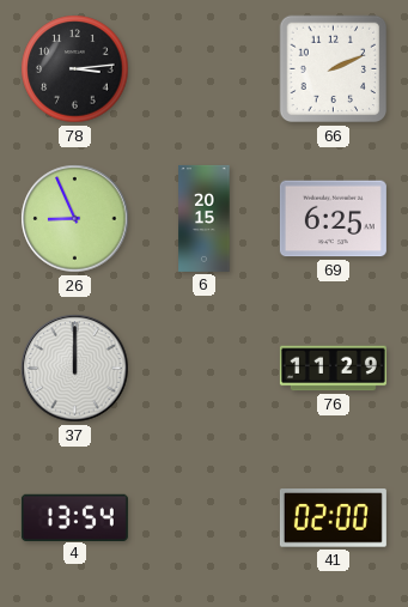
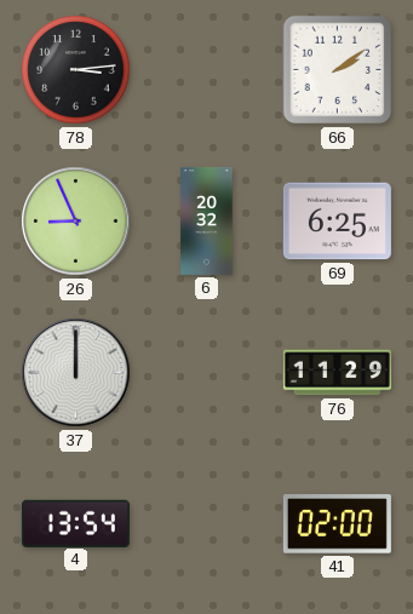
66: 2:11 -> 2:09
6: 20:15 -> 20:32
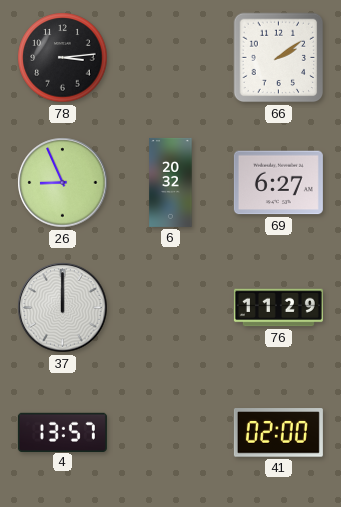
69: 6:25 -> 6:27
4: 13:54 -> 13:57
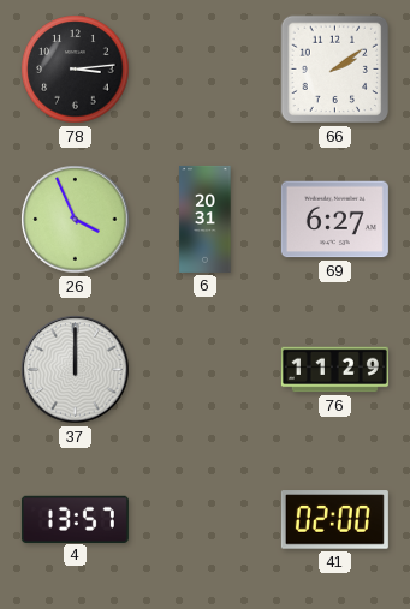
26: 8:56 -> 3:56
6: 20:32 -> 20:31
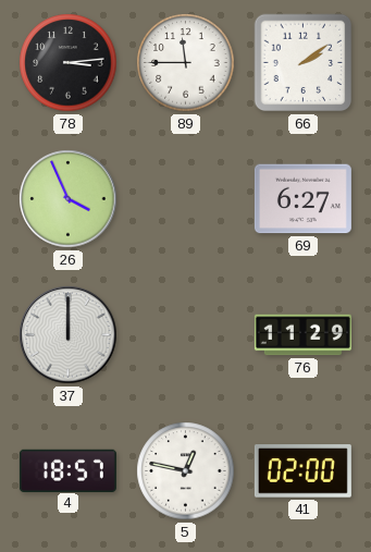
89: none -> 11:45
6: 20:31 -> none
4: 13:57 -> 18:57
5: none -> 12:47
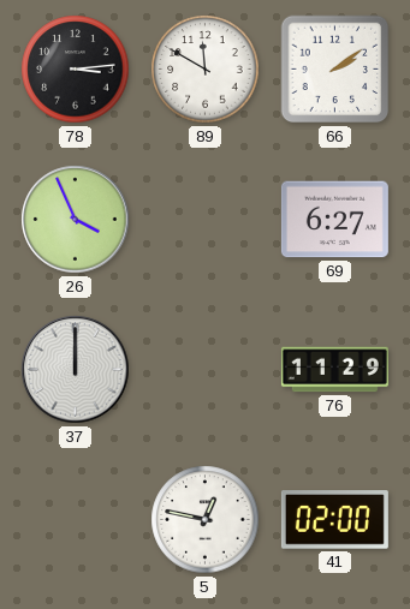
89: 11:45 -> 11:50
4: 18:57 -> none
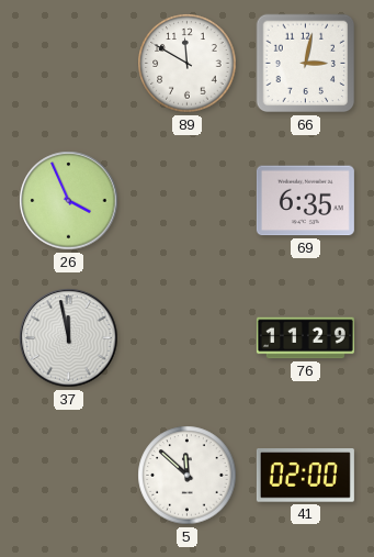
78: 3:14 -> none
66: 2:09 -> 3:02
69: 6:27 -> 6:35
37: 12:00 -> 11:58
5: 12:47 -> 11:52
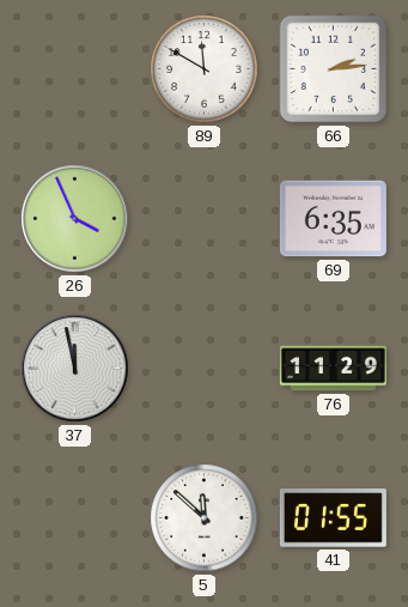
66: 3:02 -> 2:14
41: 02:00 -> 01:55
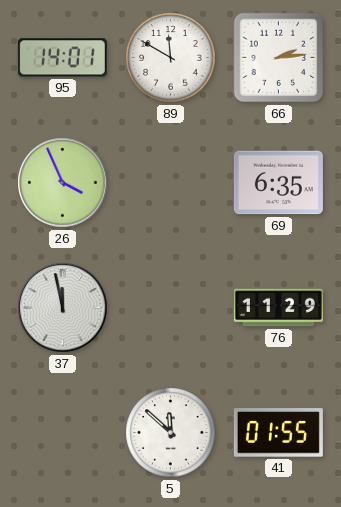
95: none -> 14:01
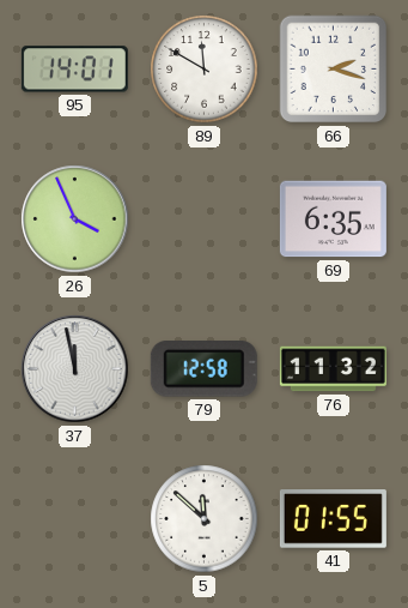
66: 2:14 -> 2:18
79: none -> 12:58
76: 11:29 -> 11:32
